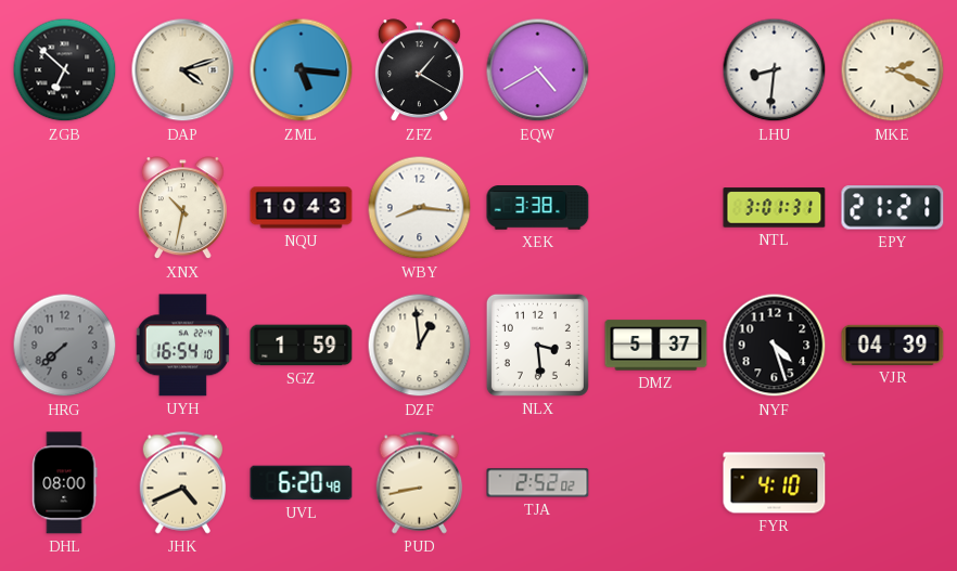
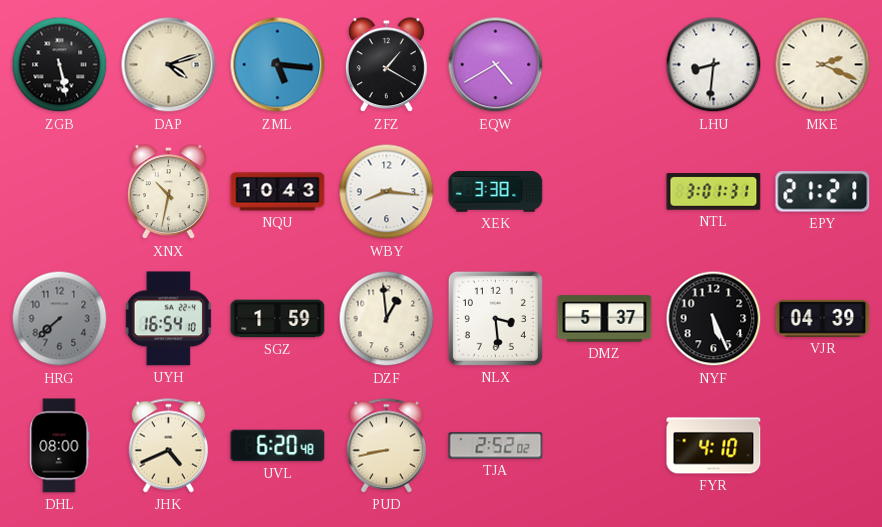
ZGB: 6:52 -> 5:28
NYF: 4:27 -> 5:26
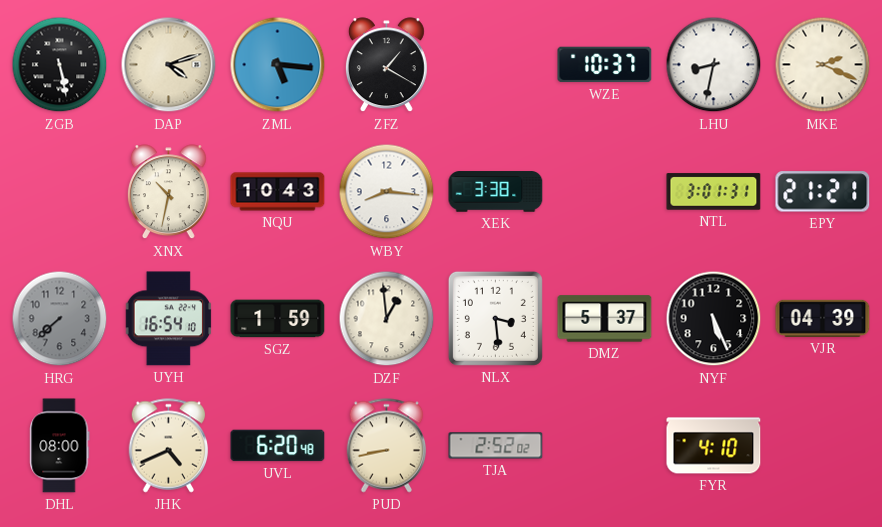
EQW: 4:40 -> none
WZE: none -> 10:37
LHU: 8:31 -> 8:32
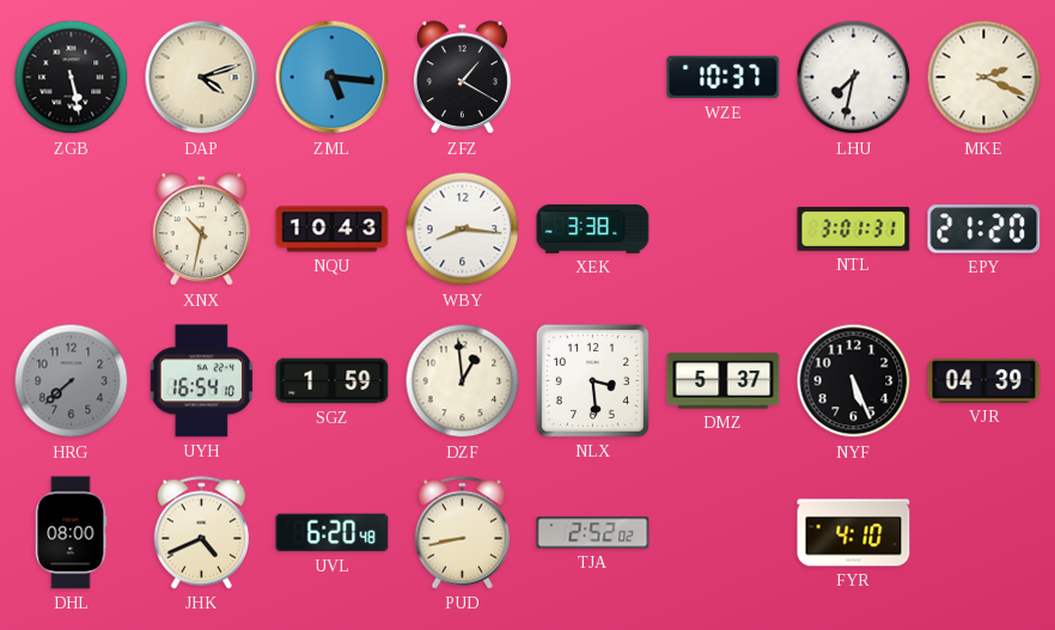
LHU: 8:32 -> 7:32
EPY: 21:21 -> 21:20
